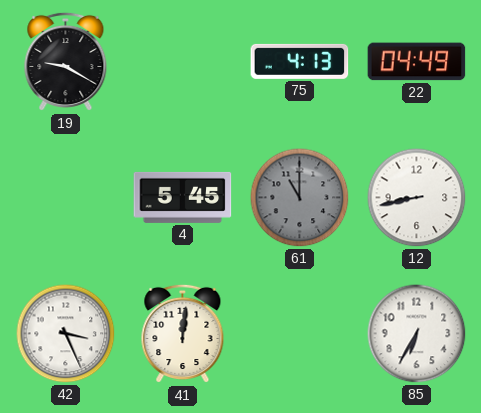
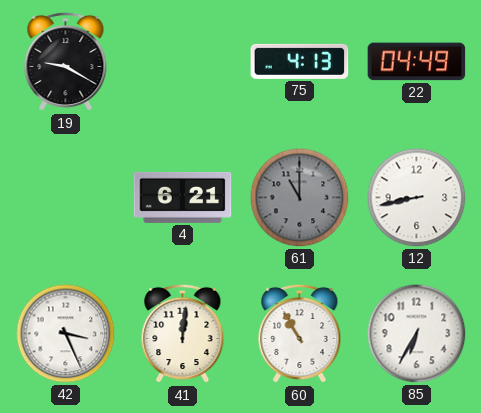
4: 5:45 -> 6:21
60: none -> 10:55
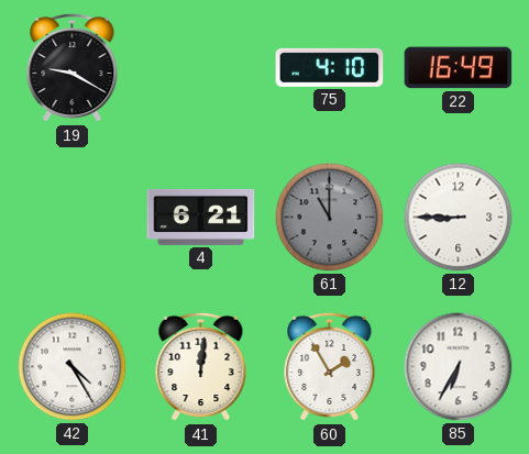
75: 4:13 -> 4:10
22: 04:49 -> 16:49
12: 8:43 -> 8:45
42: 3:26 -> 4:25
60: 10:55 -> 1:55
